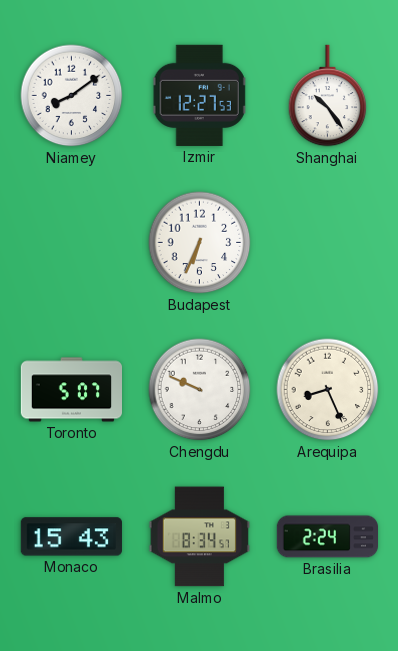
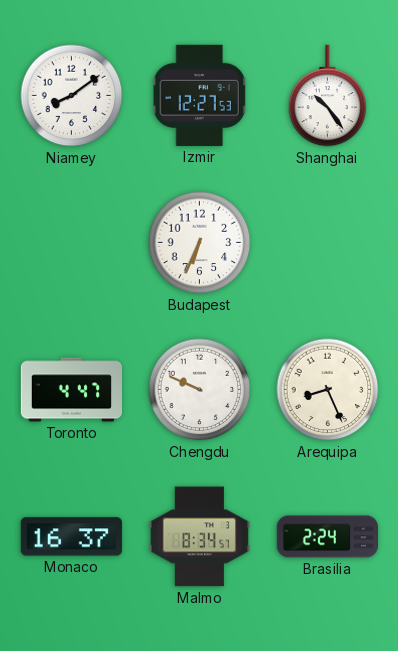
Toronto: 5:07 -> 4:47
Monaco: 15:43 -> 16:37
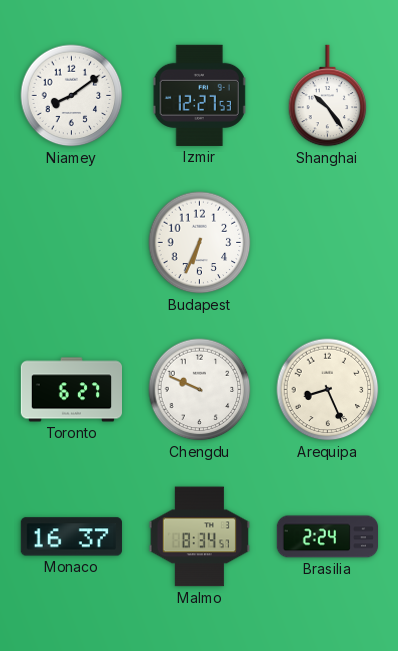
Toronto: 4:47 -> 6:27
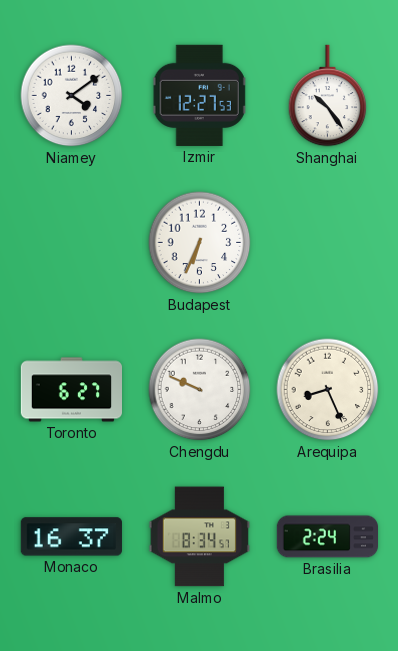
Niamey: 8:09 -> 4:09
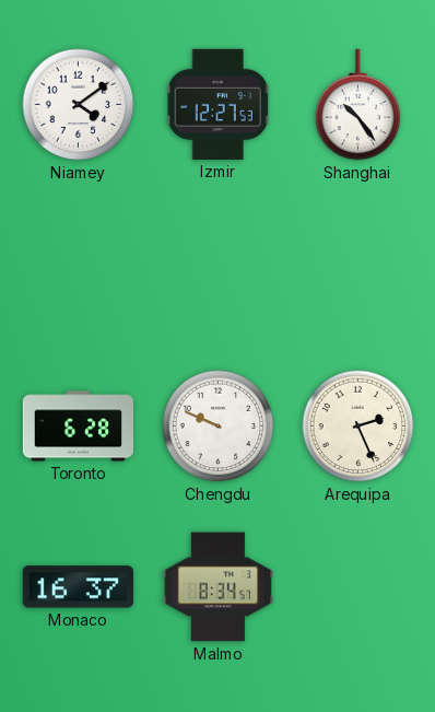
Budapest: 6:34 -> none
Toronto: 6:27 -> 6:28
Arequipa: 8:26 -> 2:26
Brasilia: 2:24 -> none
